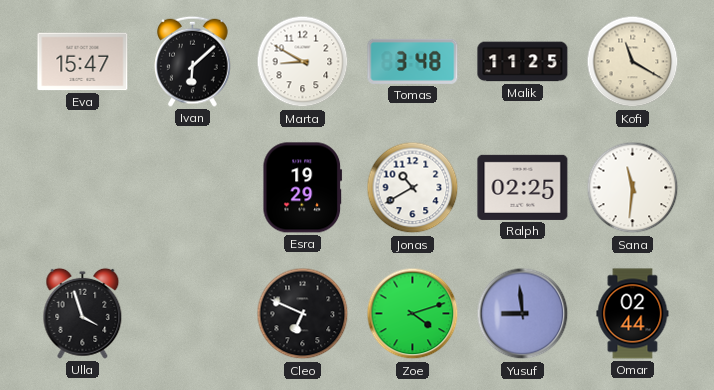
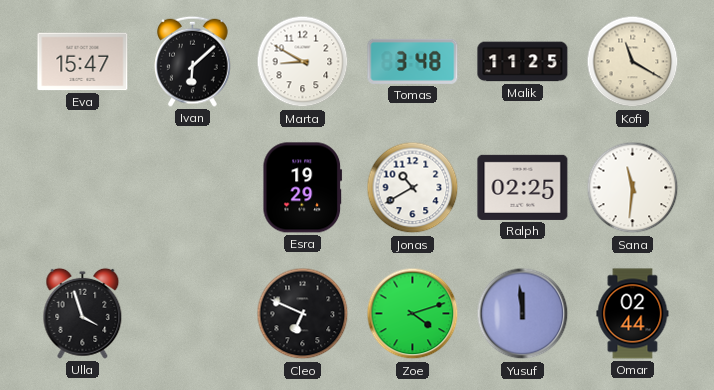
Yusuf: 8:59 -> 11:59
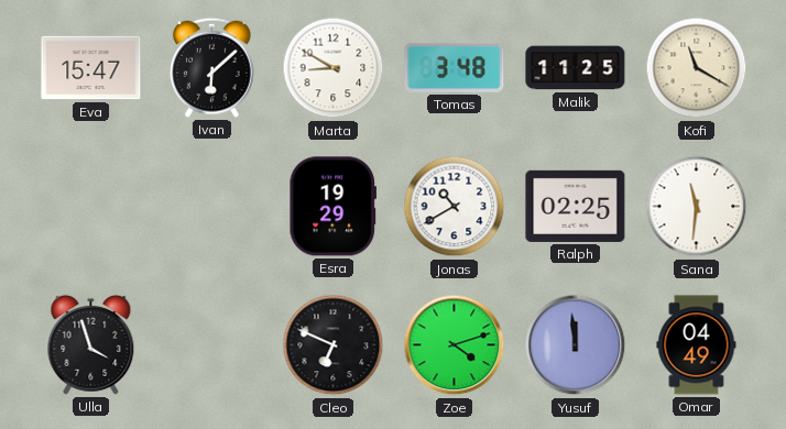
Omar: 02:44 -> 04:49
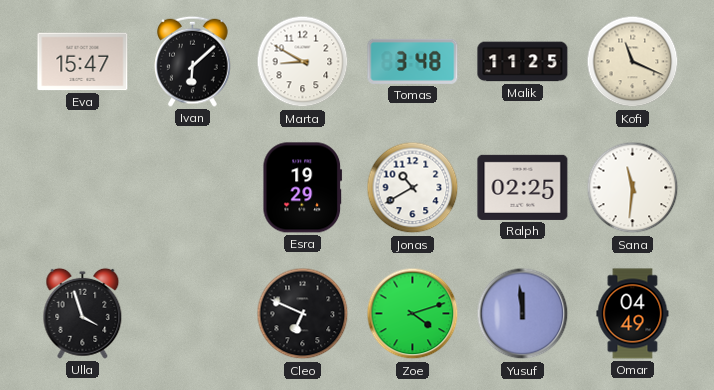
Kofi: 11:20 -> 11:19
